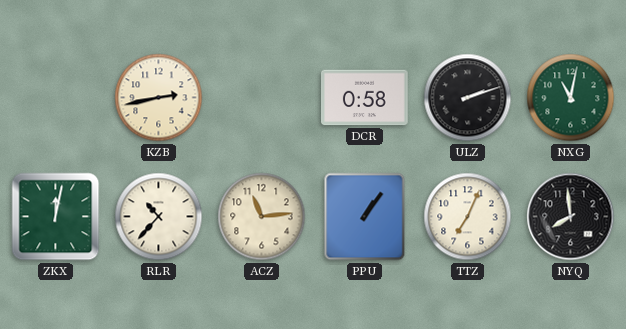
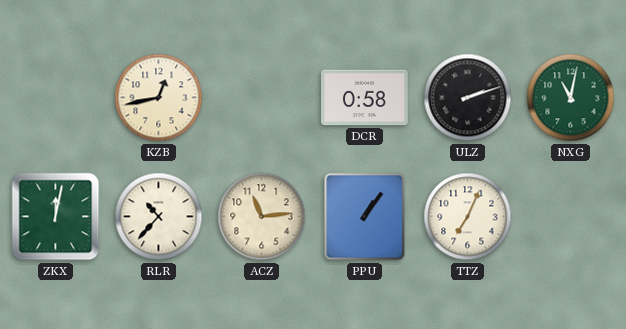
KZB: 2:43 -> 12:43
NYQ: 7:59 -> none
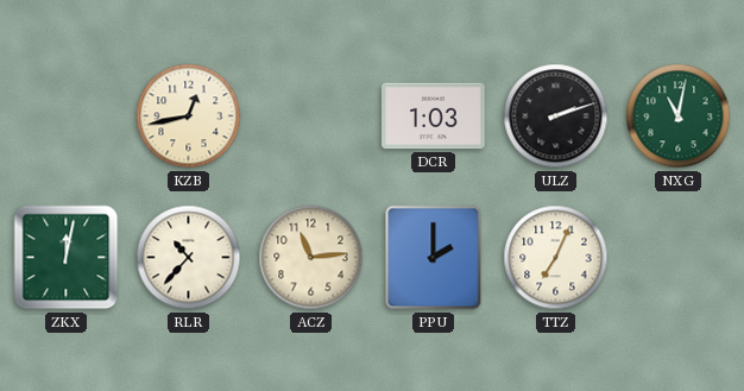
DCR: 0:58 -> 1:03
PPU: 1:06 -> 2:00
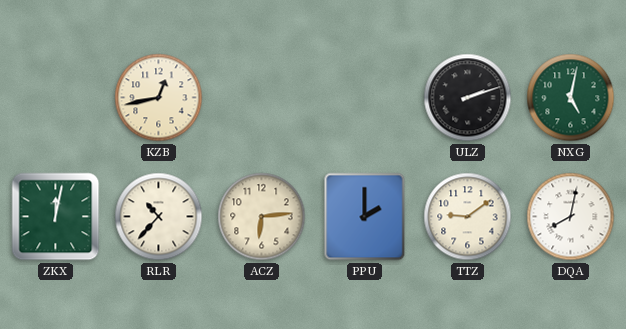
DCR: 1:03 -> none
NXG: 11:02 -> 5:02
ACZ: 11:14 -> 6:14
TTZ: 7:04 -> 9:09
DQA: none -> 8:02
